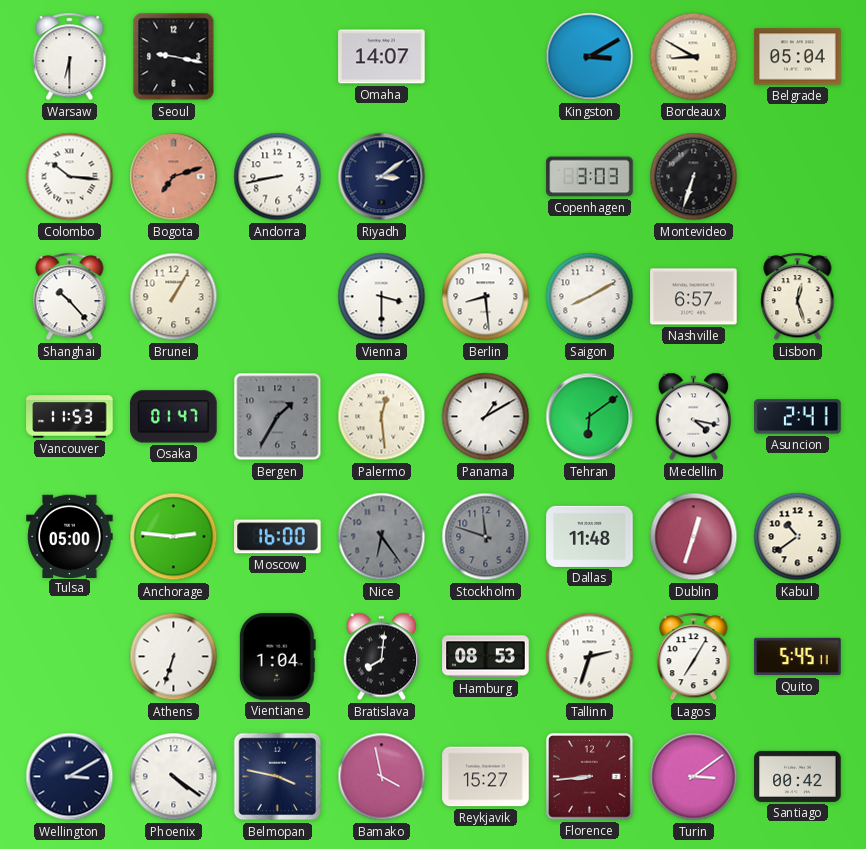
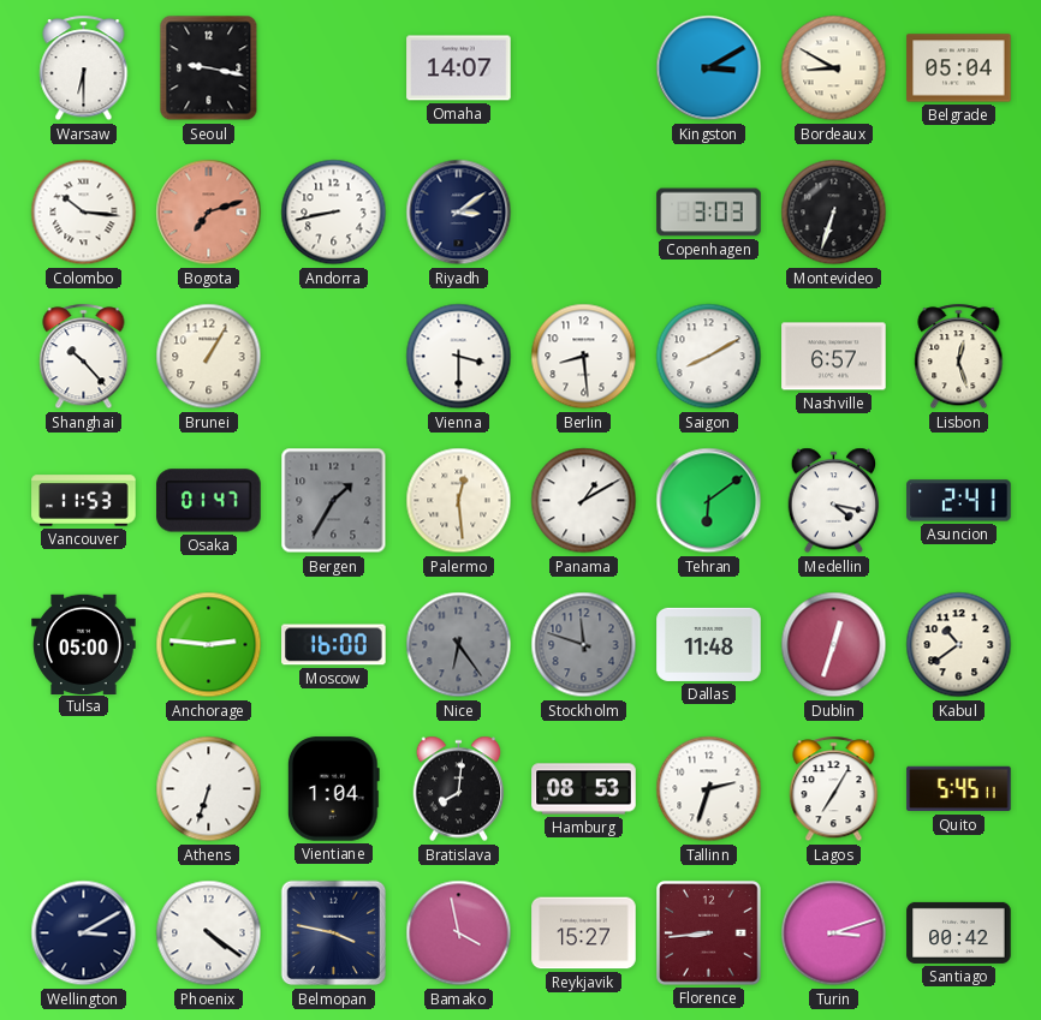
Turin: 3:09 -> 3:12
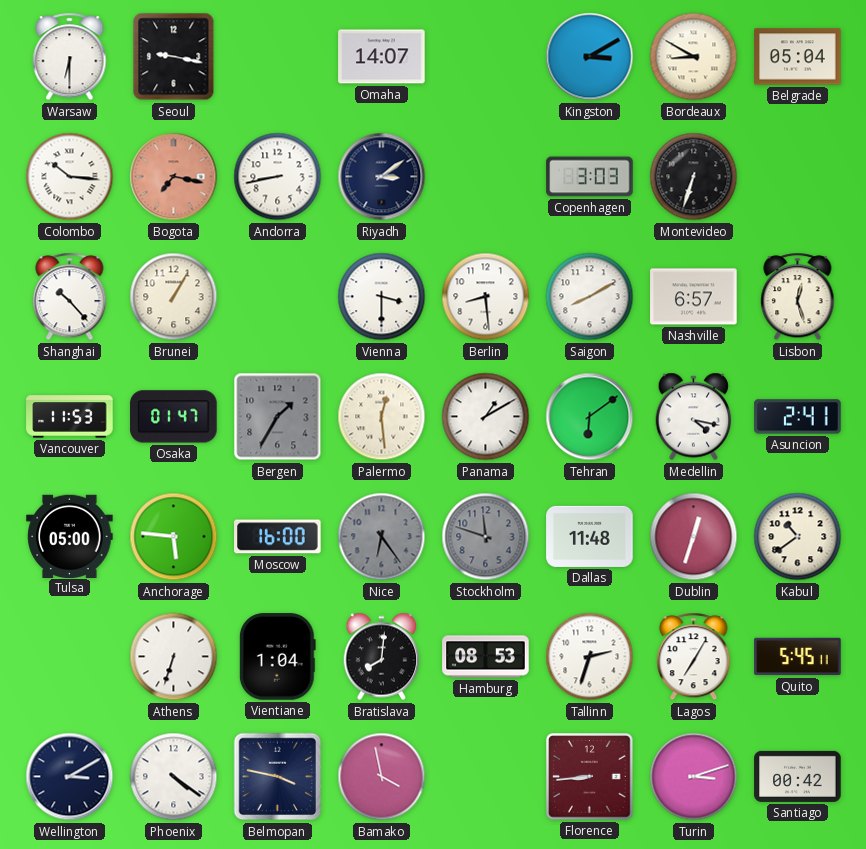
Bogota: 7:12 -> 7:17
Anchorage: 2:46 -> 5:46
Reykjavik: 15:27 -> none
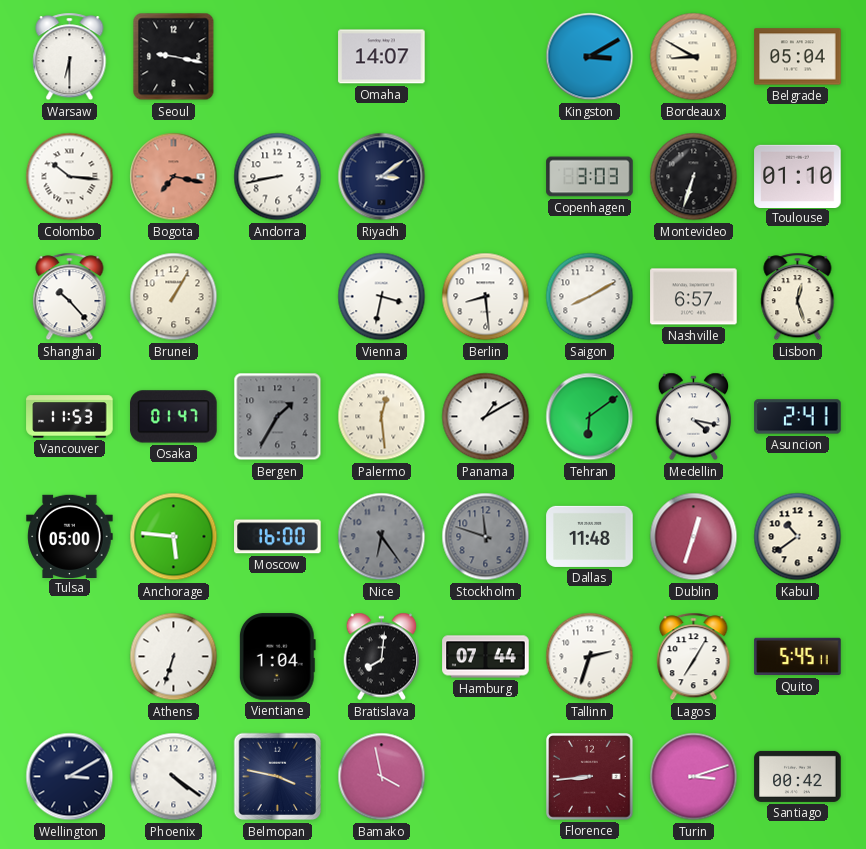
Toulouse: none -> 01:10
Vienna: 3:30 -> 3:32
Hamburg: 08:53 -> 07:44
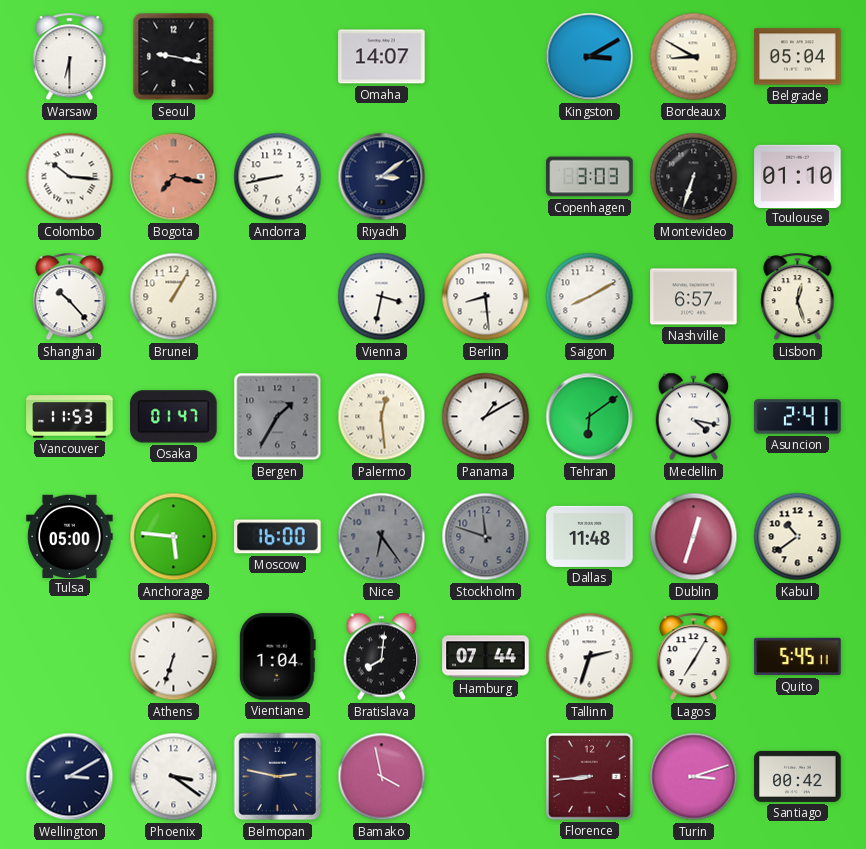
Phoenix: 4:21 -> 3:21
Belmopan: 3:47 -> 2:47
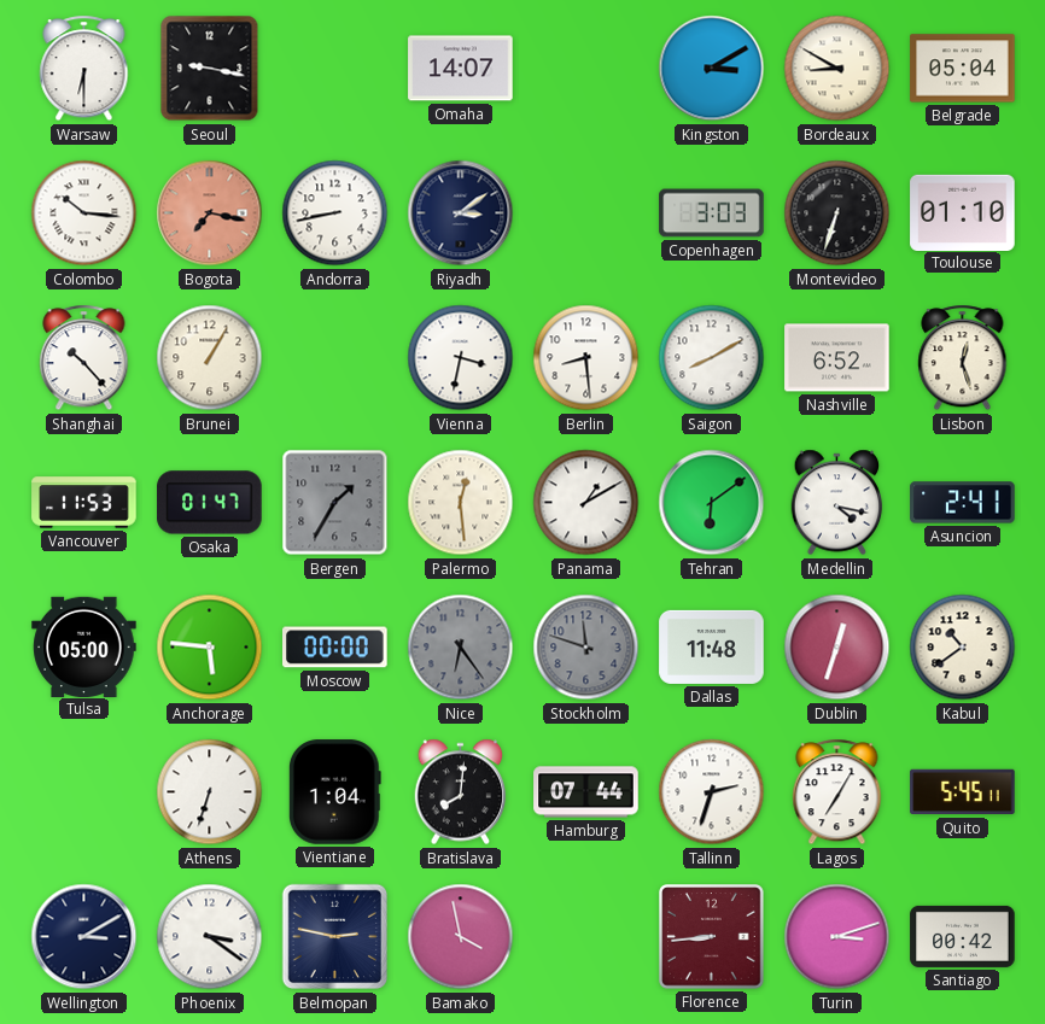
Nashville: 6:57 -> 6:52
Moscow: 16:00 -> 00:00
